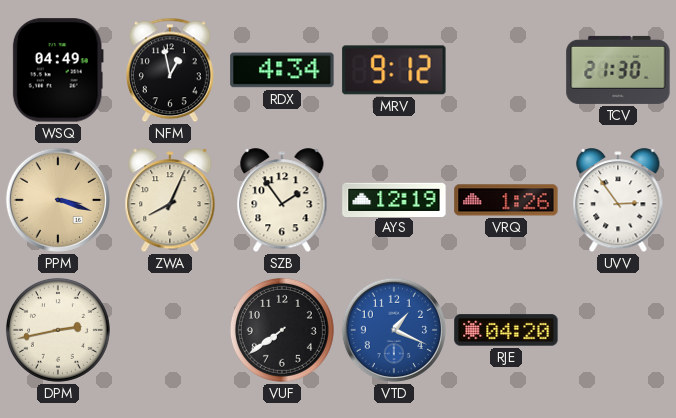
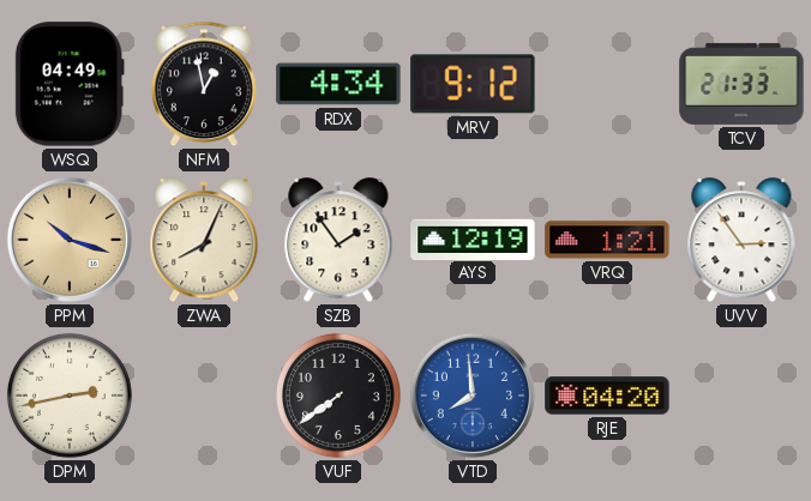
TCV: 21:30 -> 21:33
PPM: 3:18 -> 10:18
VRQ: 1:26 -> 1:21
VTD: 1:19 -> 7:59
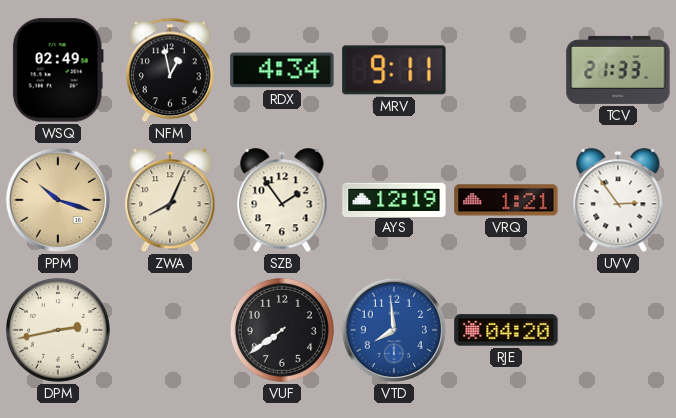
WSQ: 04:49 -> 02:49
MRV: 9:12 -> 9:11
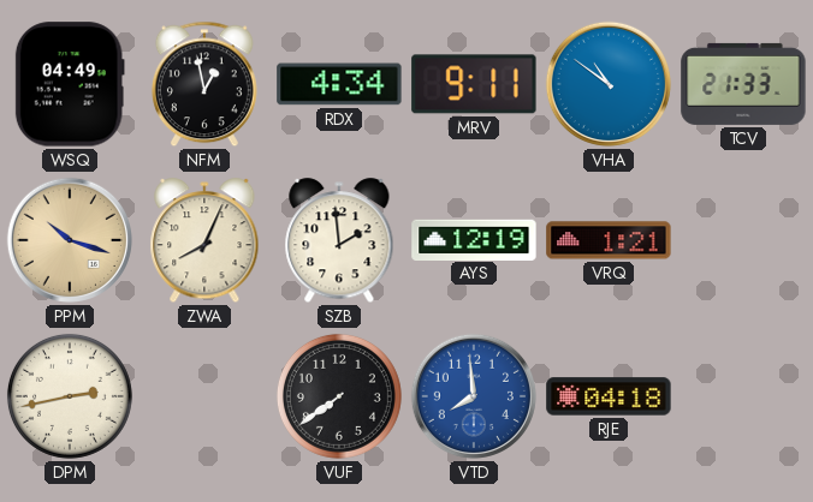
WSQ: 02:49 -> 04:49
VHA: none -> 10:51
SZB: 1:54 -> 1:59
UVV: 2:54 -> none
RJE: 04:20 -> 04:18
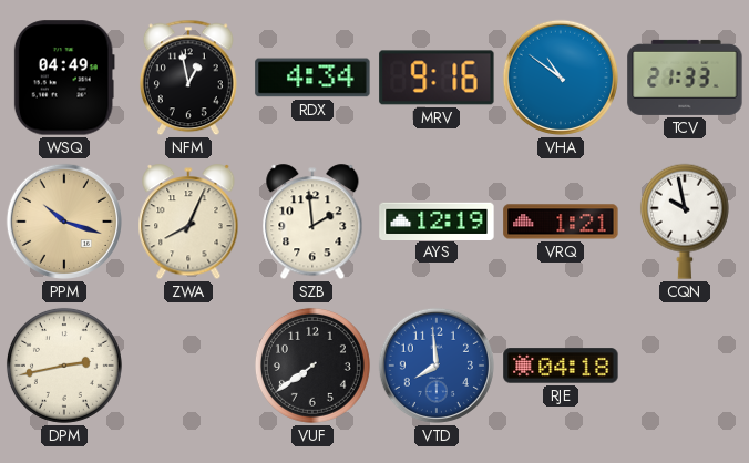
MRV: 9:11 -> 9:16
CQN: none -> 9:58
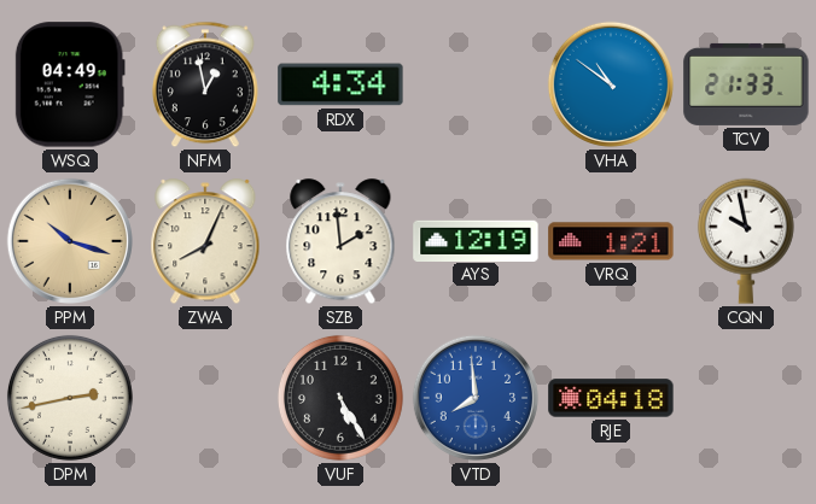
MRV: 9:16 -> none
VUF: 7:39 -> 5:25
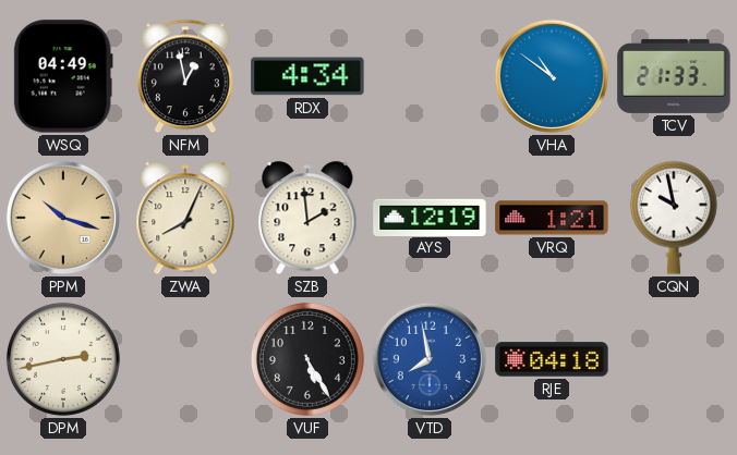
VTD: 7:59 -> 7:58
